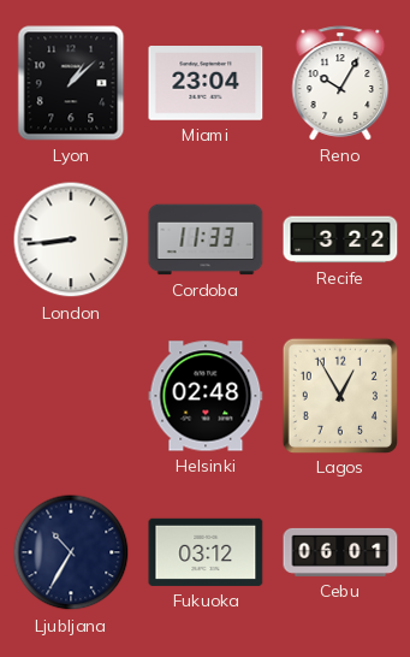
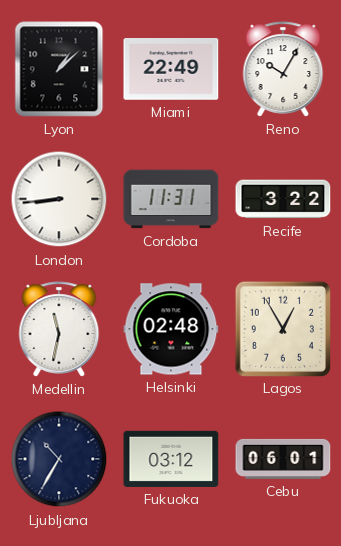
Miami: 23:04 -> 22:49
Cordoba: 11:33 -> 11:31
Medellin: none -> 11:32
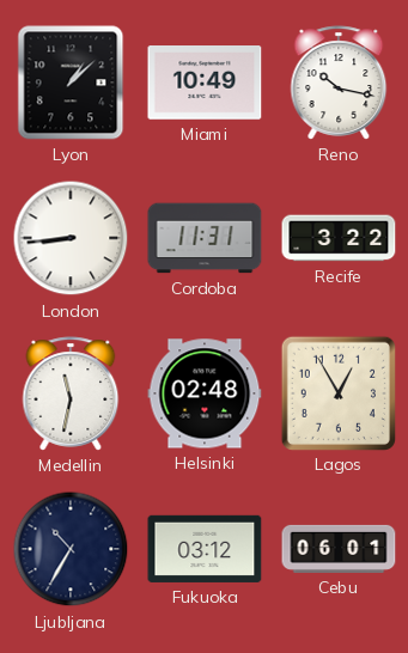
Miami: 22:49 -> 10:49
Reno: 10:05 -> 10:17
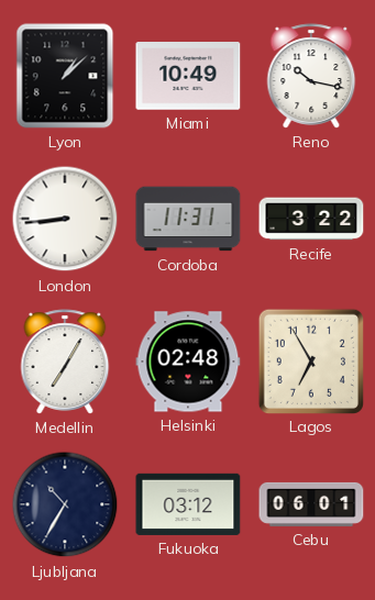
Medellin: 11:32 -> 7:05
Lagos: 12:55 -> 6:55
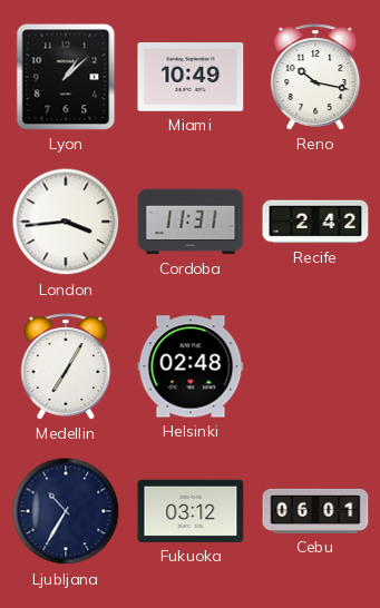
London: 8:44 -> 3:44
Recife: 3:22 -> 2:42
Lagos: 6:55 -> none
